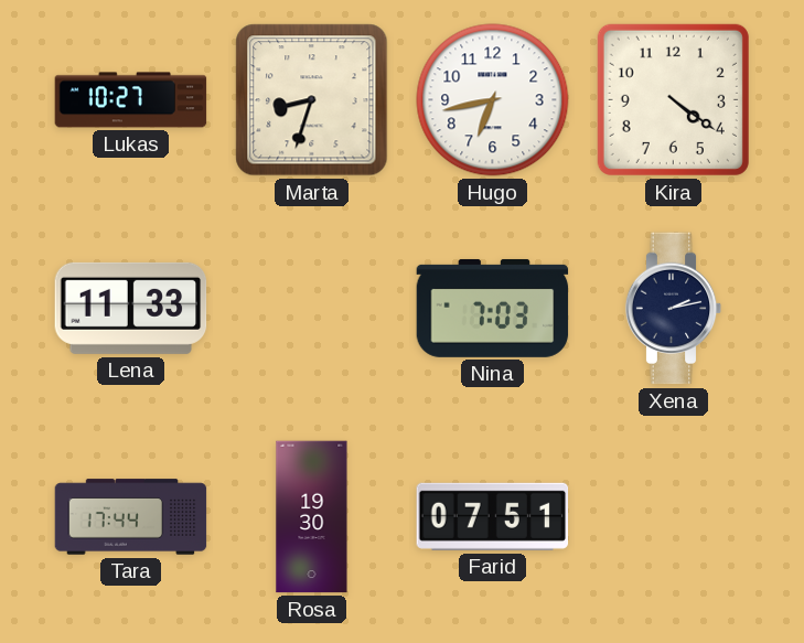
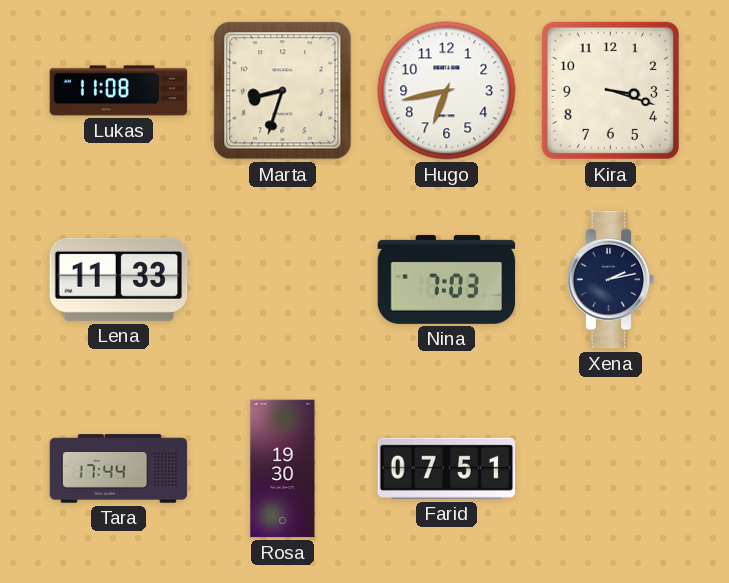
Lukas: 10:27 -> 11:08
Kira: 4:21 -> 3:18
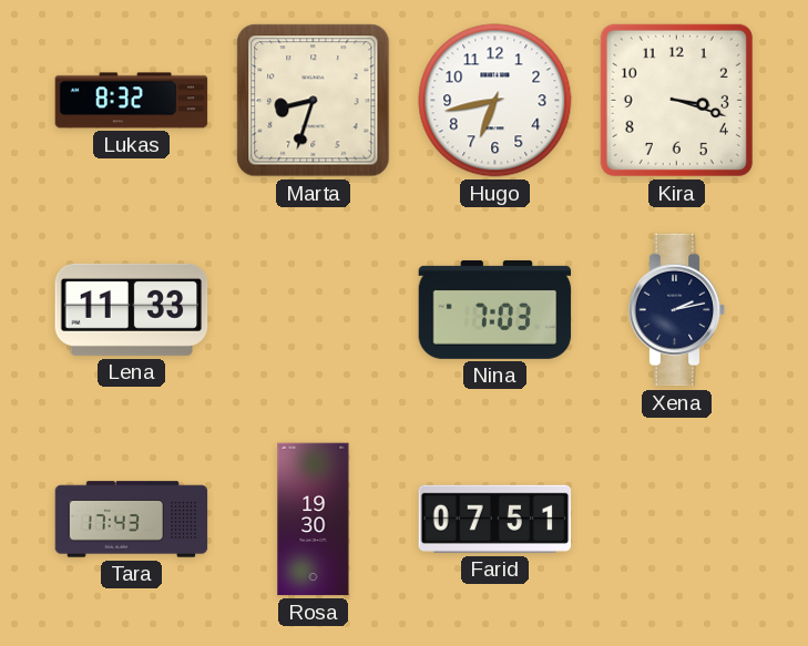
Lukas: 11:08 -> 8:32
Tara: 17:44 -> 17:43
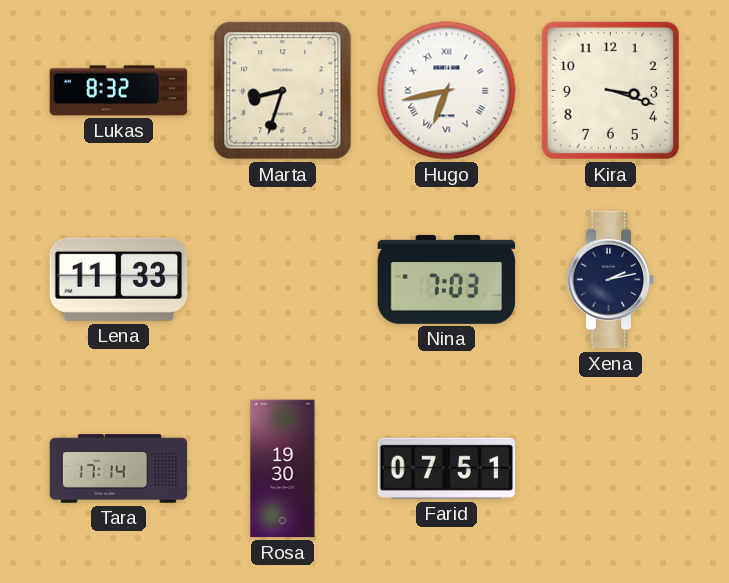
Hugo numerals: Arabic -> Roman
Tara: 17:43 -> 17:14
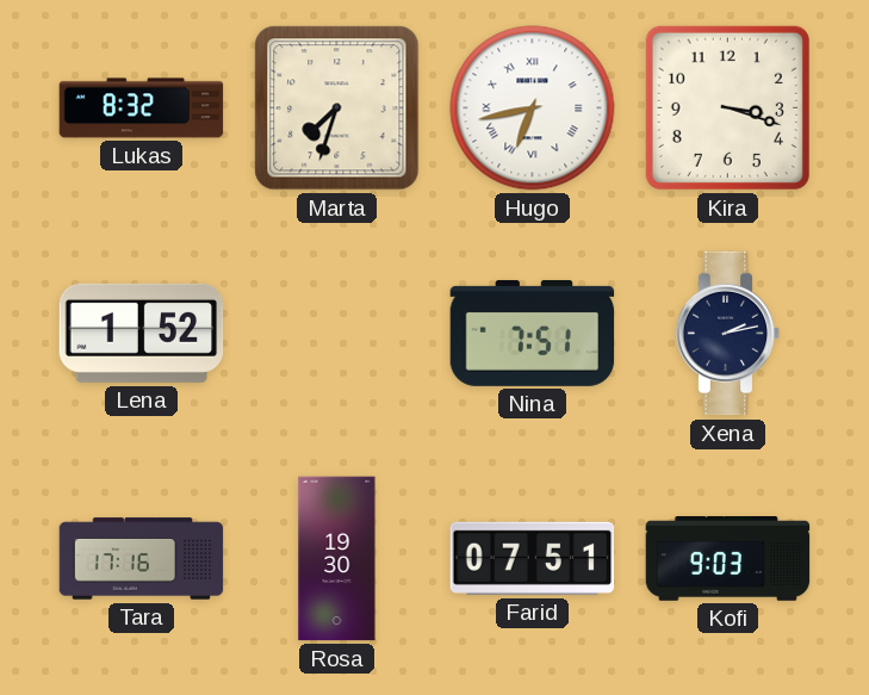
Marta: 8:33 -> 7:33
Lena: 11:33 -> 1:52
Nina: 7:03 -> 7:51
Tara: 17:14 -> 17:16
Kofi: none -> 9:03
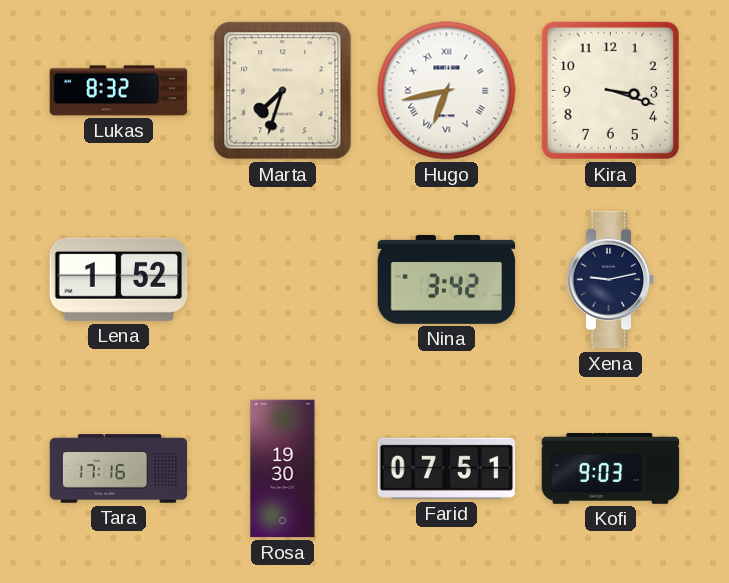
Nina: 7:51 -> 3:42
Xena: 2:13 -> 9:13
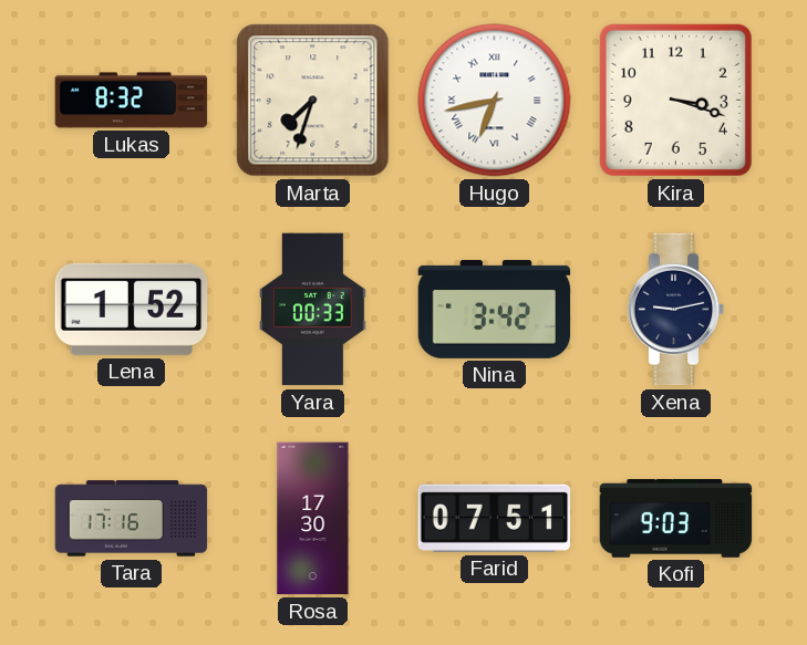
Yara: none -> 00:33
Rosa: 19:30 -> 17:30
